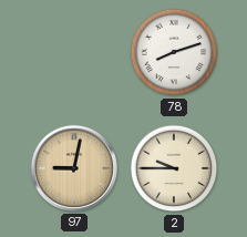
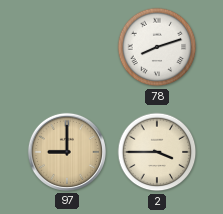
97: 9:02 -> 9:00
2: 9:45 -> 3:45
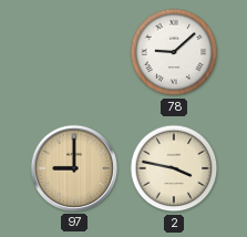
78: 8:12 -> 9:08
2: 3:45 -> 3:47
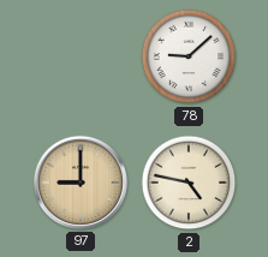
2: 3:47 -> 4:47
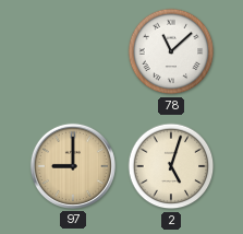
78: 9:08 -> 11:08
2: 4:47 -> 5:03
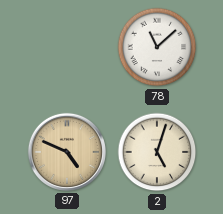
97: 9:00 -> 4:49
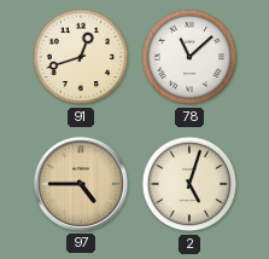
91: none -> 12:42
97: 4:49 -> 4:45
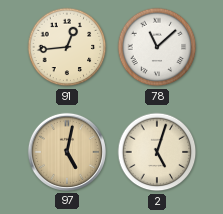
91: 12:42 -> 12:44
97: 4:45 -> 5:02
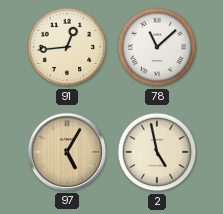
97: 5:02 -> 5:05
2: 5:03 -> 4:58
